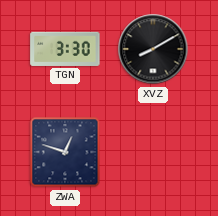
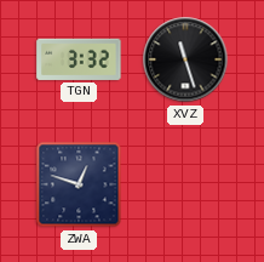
TGN: 3:30 -> 3:32
XVZ: 8:10 -> 11:27
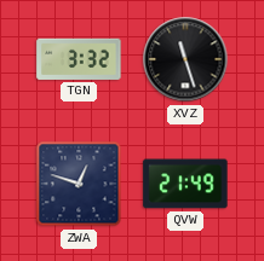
QVW: none -> 21:49
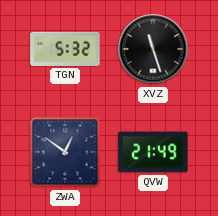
TGN: 3:32 -> 5:32
ZWA: 12:48 -> 12:51
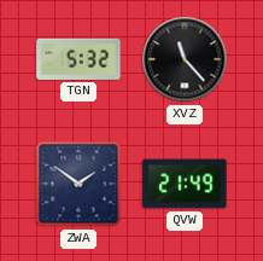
XVZ: 11:27 -> 11:23
ZWA: 12:51 -> 1:51
